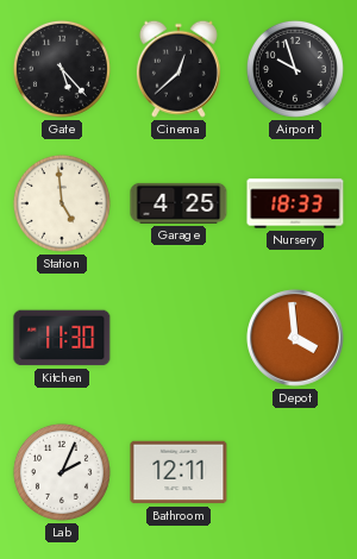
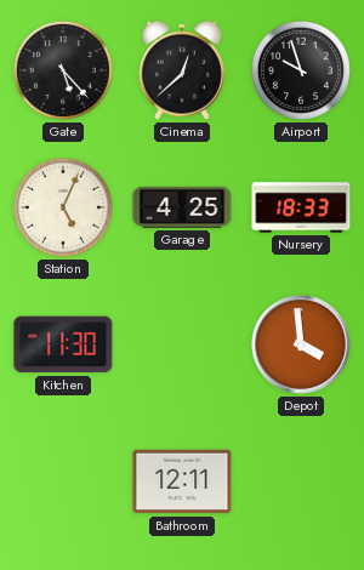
Station: 4:59 -> 5:04
Lab: 2:04 -> none
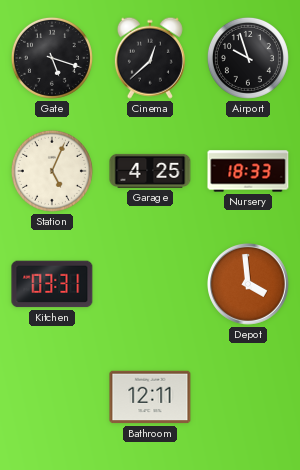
Gate: 5:23 -> 5:18
Kitchen: 11:30 -> 03:31
